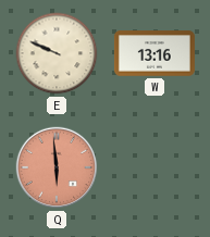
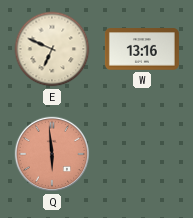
E: 9:49 -> 6:49
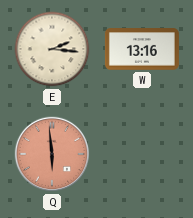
E: 6:49 -> 2:16
